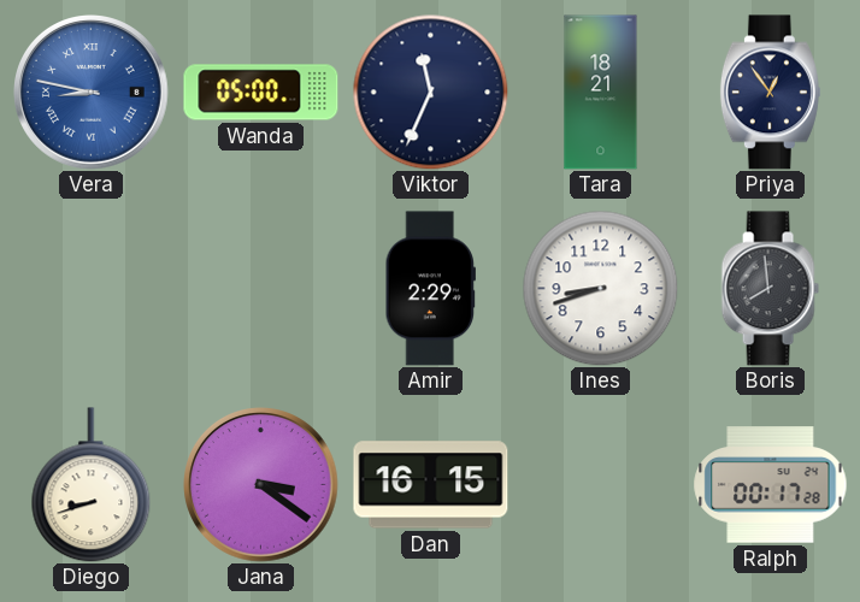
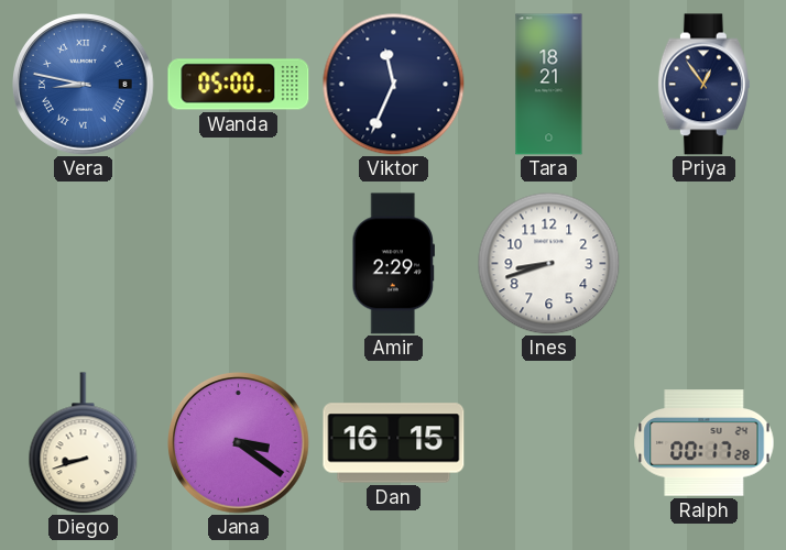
Boris: 7:59 -> none
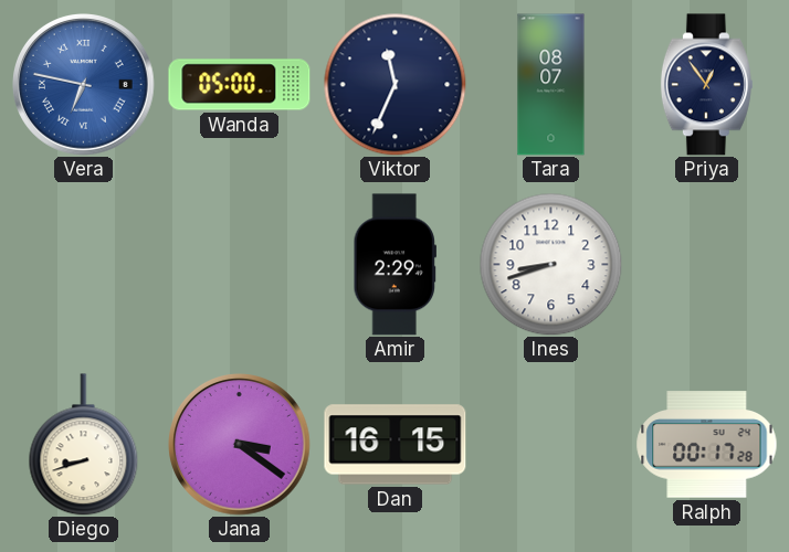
Vera: 8:47 -> 6:47
Tara: 18:21 -> 08:07
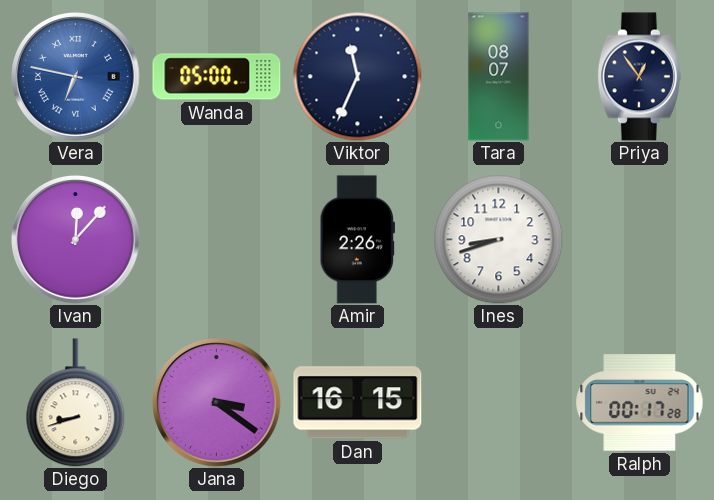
Ivan: none -> 12:07
Amir: 2:29 -> 2:26
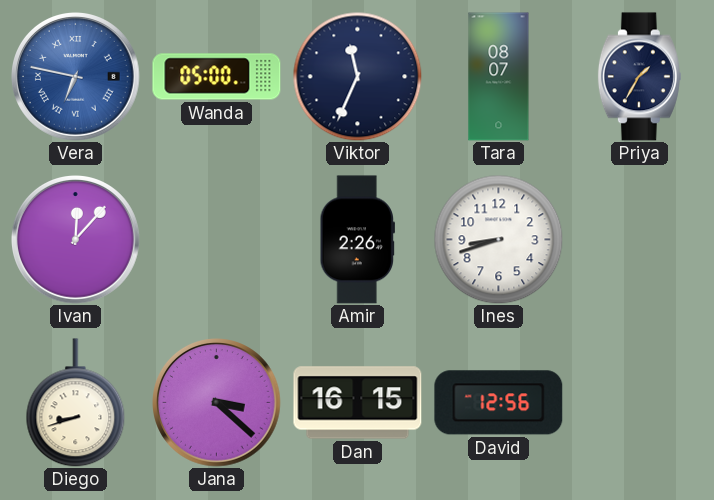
Priya: 12:54 -> 1:35
Jana: 3:21 -> 3:22
David: none -> 12:56
Ralph: 00:17 -> none
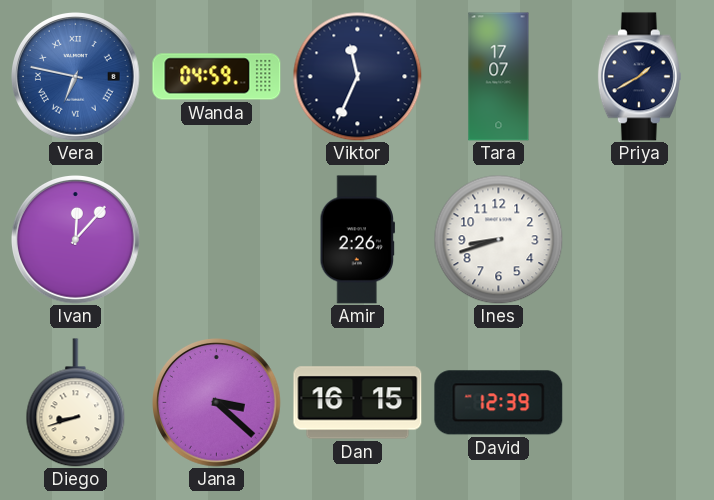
Wanda: 05:00 -> 04:59
Tara: 08:07 -> 17:07
Priya: 1:35 -> 1:40
David: 12:56 -> 12:39
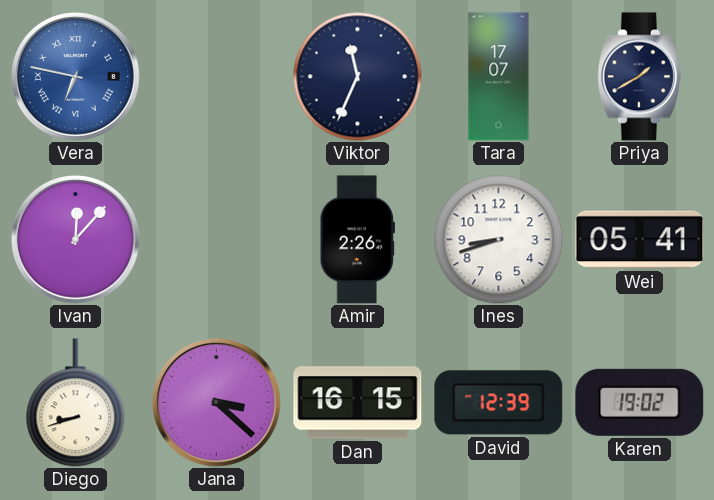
Wanda: 04:59 -> none
Wei: none -> 05:41
Karen: none -> 19:02
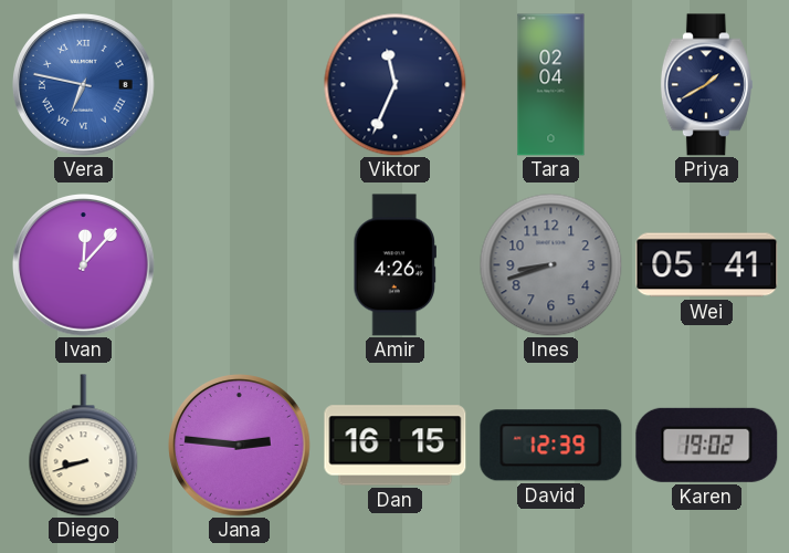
Tara: 17:07 -> 02:04
Amir: 2:26 -> 4:26
Ines dial: white -> grey
Jana: 3:22 -> 2:46
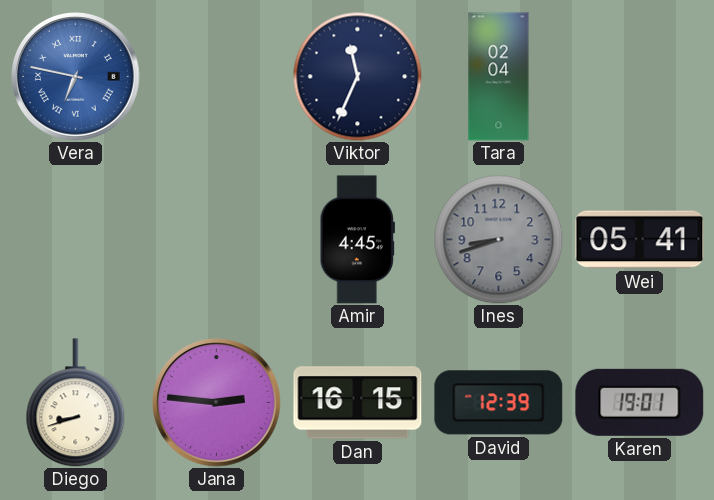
Priya: 1:40 -> none
Ivan: 12:07 -> none
Amir: 4:26 -> 4:45
Karen: 19:02 -> 19:01
